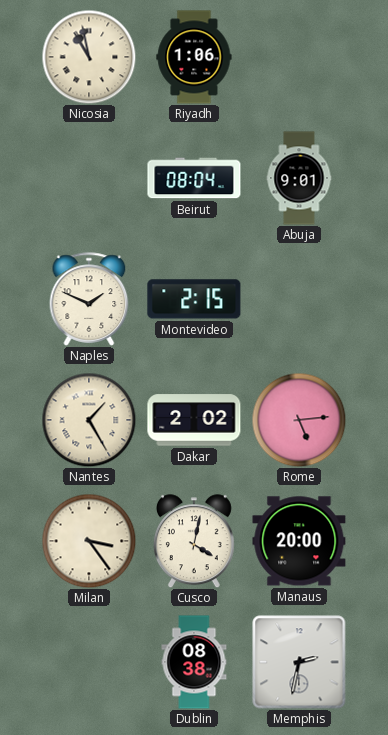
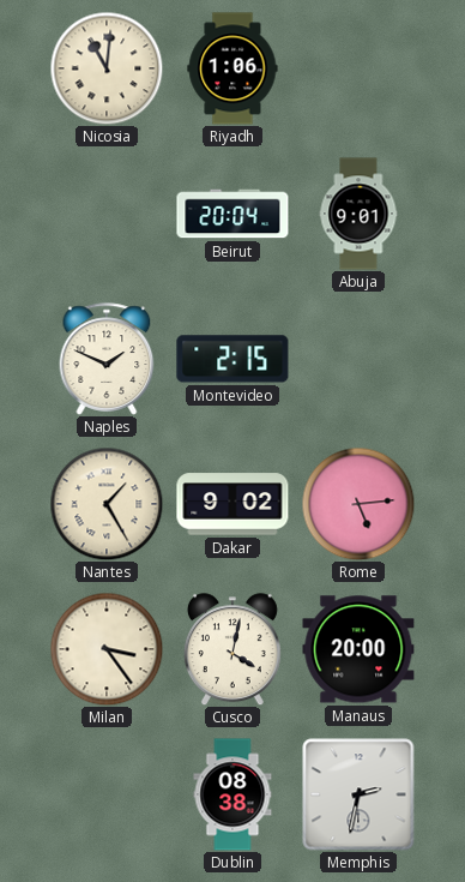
Nicosia: 10:58 -> 11:01
Beirut: 08:04 -> 20:04
Dakar: 2:02 -> 9:02
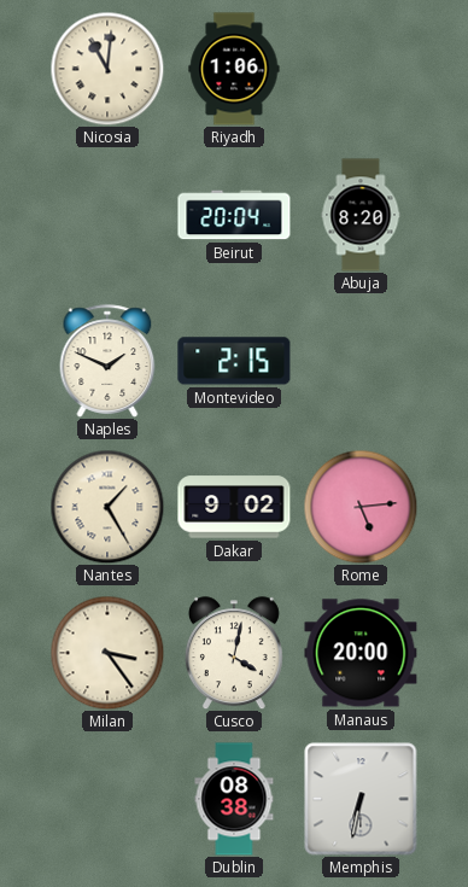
Abuja: 9:01 -> 8:20
Memphis: 2:32 -> 6:32
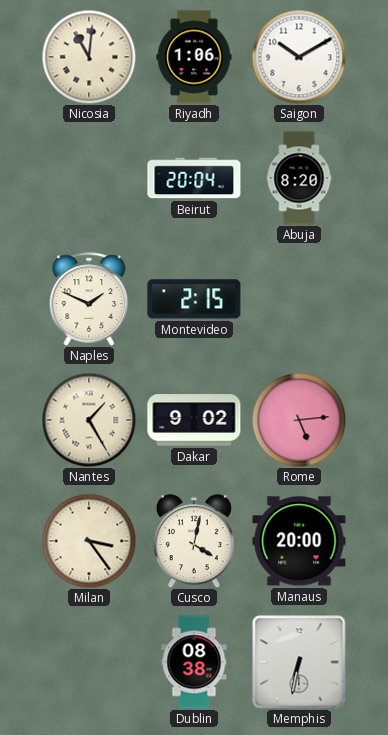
Saigon: none -> 10:10
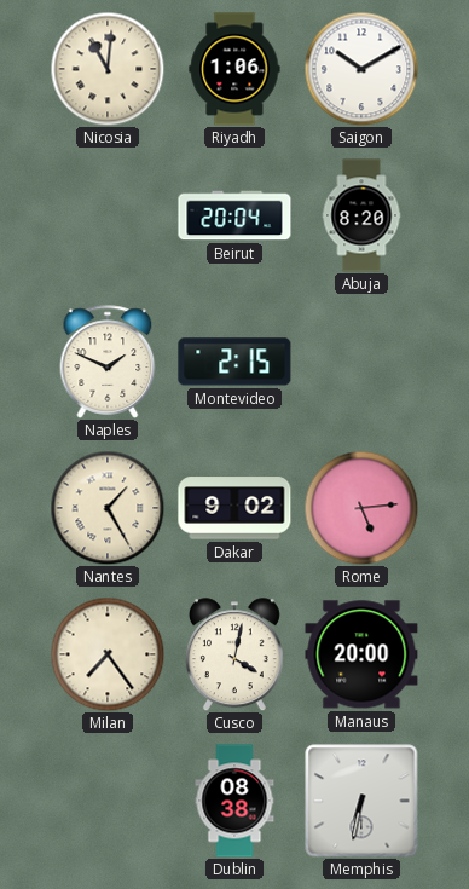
Milan: 3:24 -> 7:24
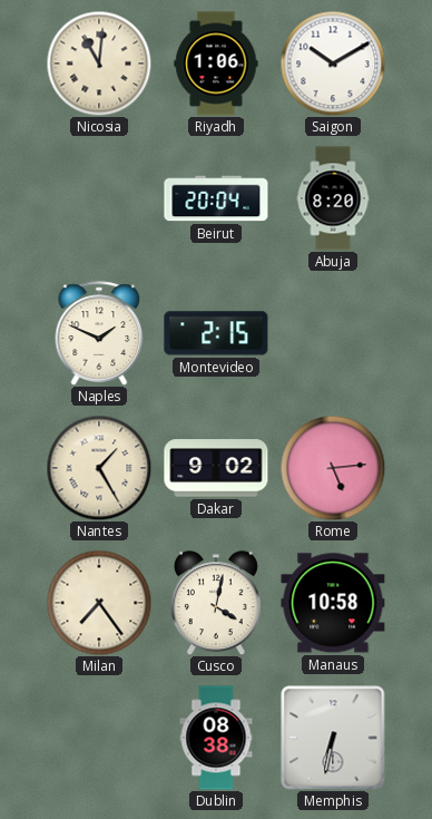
Manaus: 20:00 -> 10:58
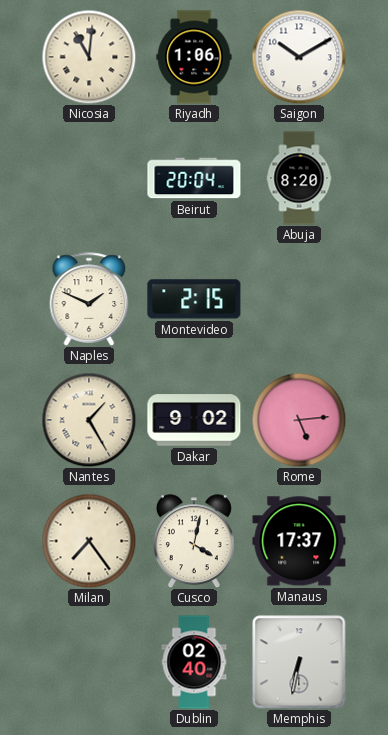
Manaus: 10:58 -> 17:37
Dublin: 08:38 -> 02:40
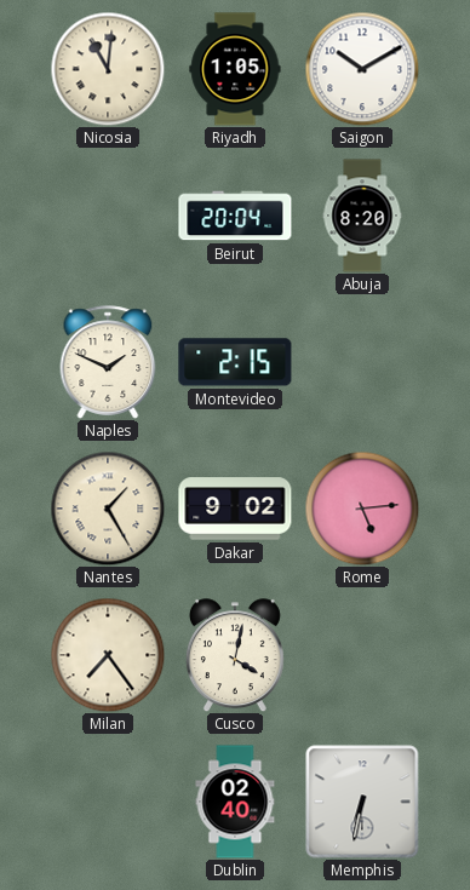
Riyadh: 1:06 -> 1:05
Manaus: 17:37 -> none
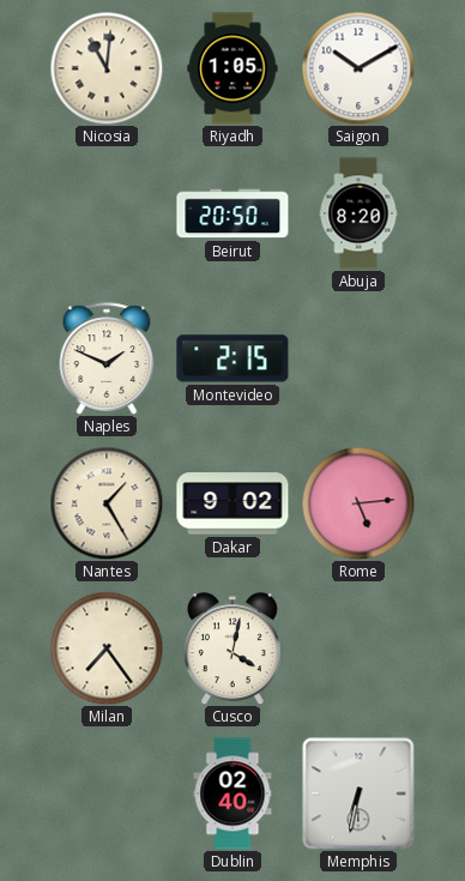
Beirut: 20:04 -> 20:50
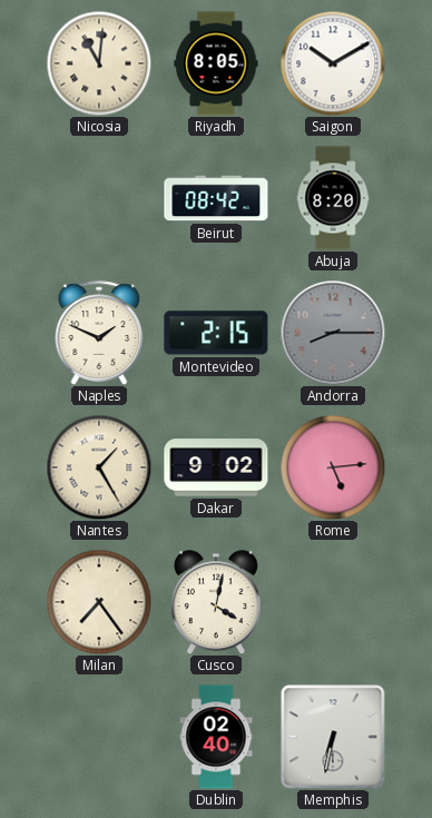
Riyadh: 1:05 -> 8:05
Beirut: 20:50 -> 08:42
Andorra: none -> 8:15
